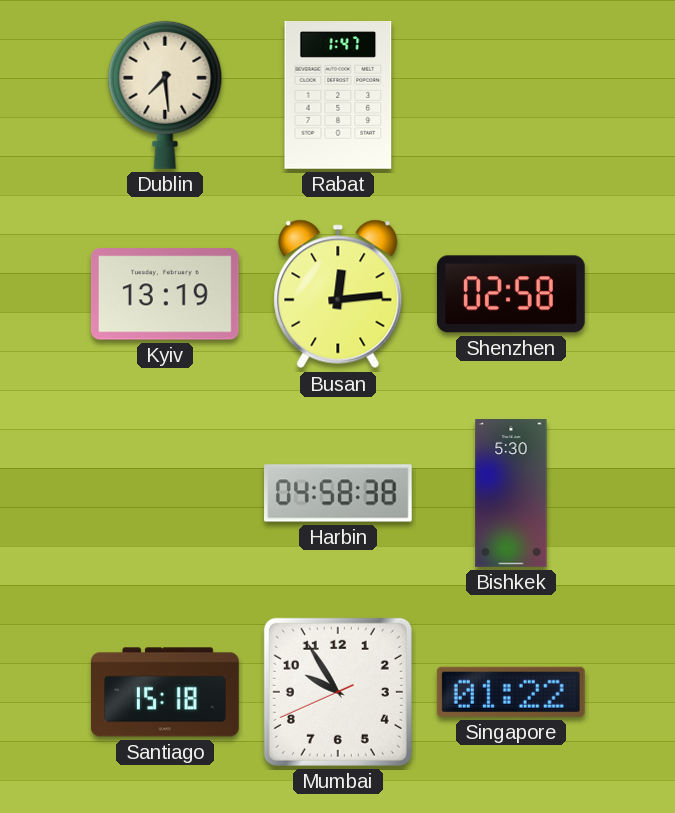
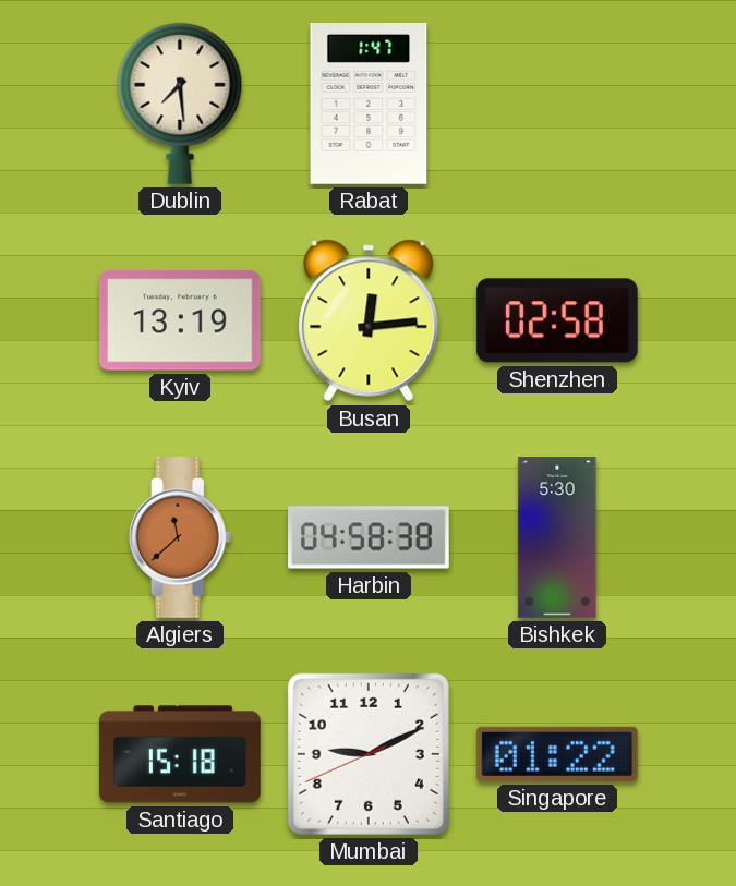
Algiers: none -> 11:38
Mumbai: 9:54 -> 9:10
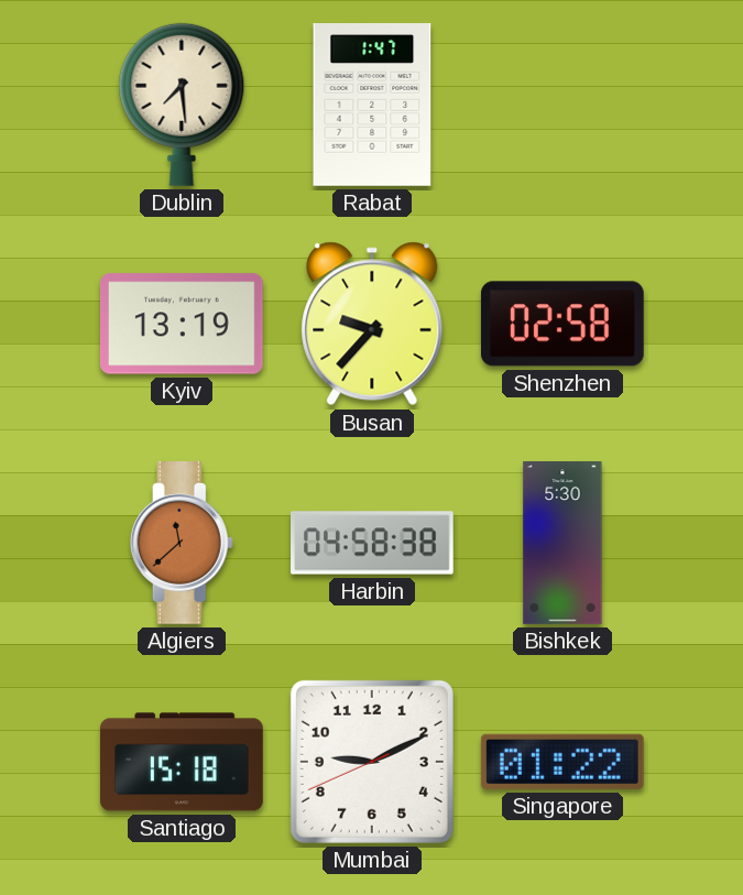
Busan: 12:14 -> 9:37
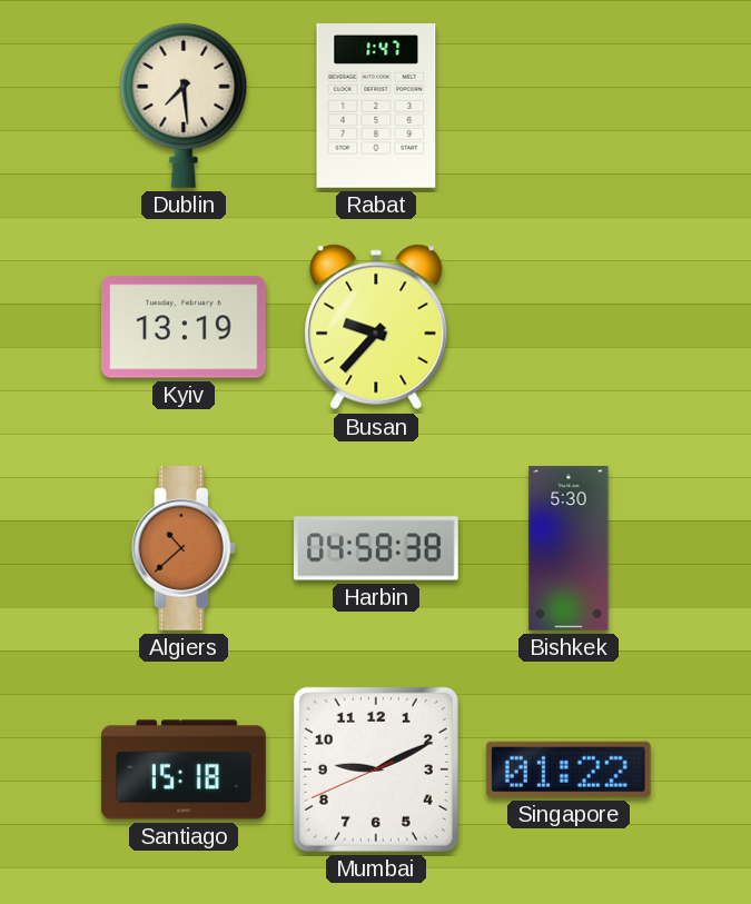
Shenzhen: 02:58 -> none
Algiers: 11:38 -> 10:38
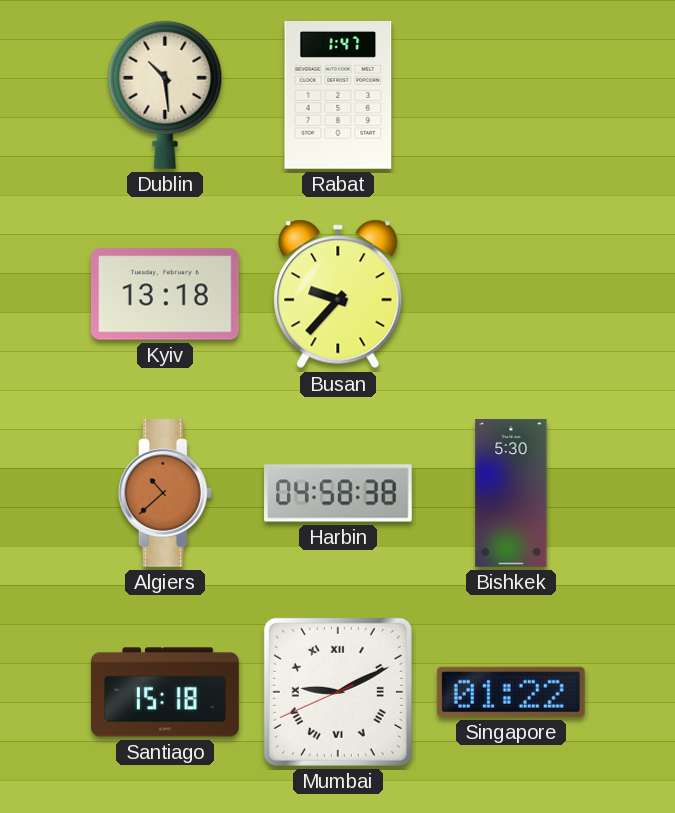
Dublin: 7:29 -> 10:29
Kyiv: 13:19 -> 13:18
Mumbai numerals: Arabic -> Roman
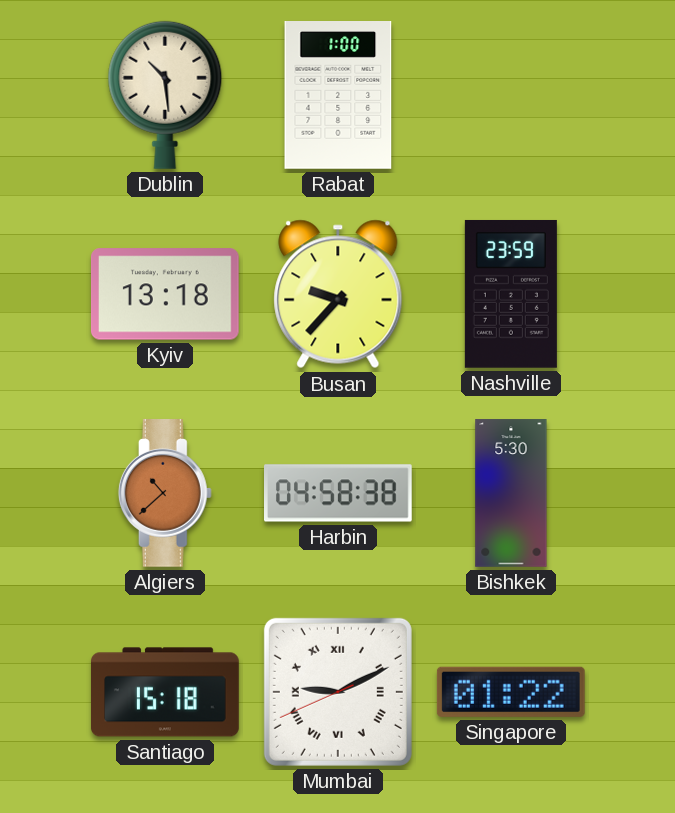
Rabat: 1:47 -> 1:00
Nashville: none -> 23:59
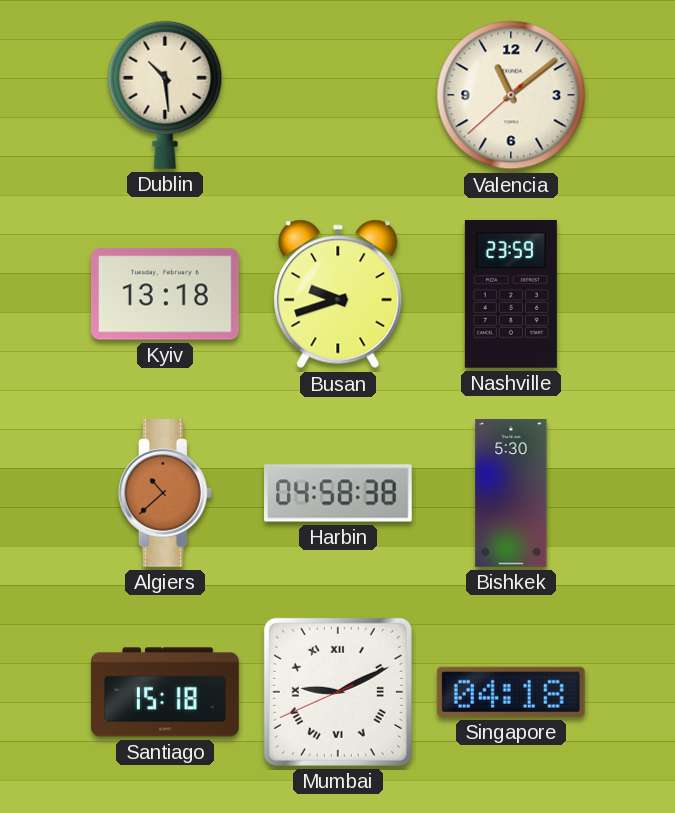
Rabat: 1:00 -> none
Valencia: none -> 11:08
Busan: 9:37 -> 9:42
Singapore: 01:22 -> 04:18
